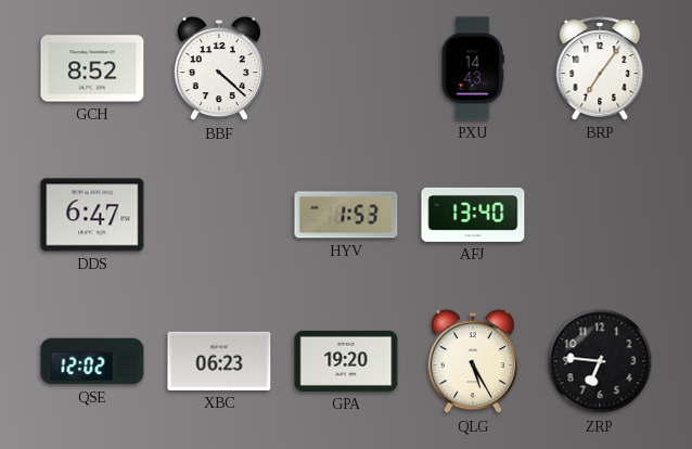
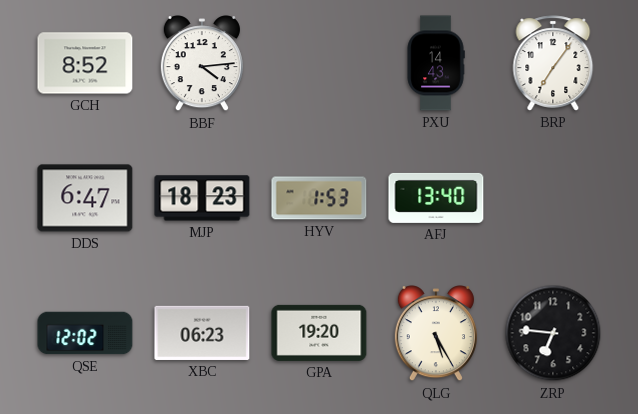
BBF: 4:22 -> 4:14
MJP: none -> 18:23
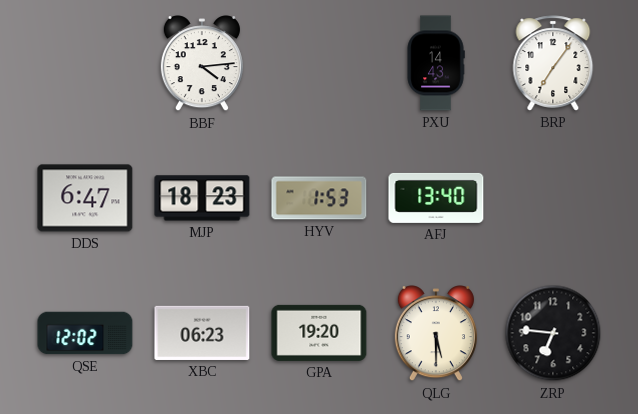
GCH: 8:52 -> none
QLG: 5:25 -> 5:30
